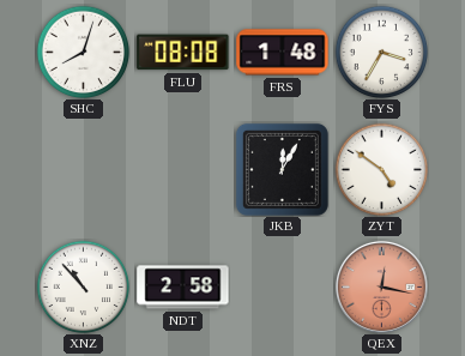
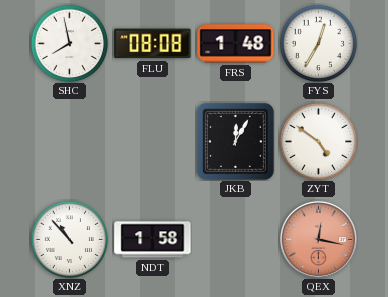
SHC: 8:03 -> 7:58
FYS: 3:35 -> 12:35
NDT: 2:58 -> 1:58
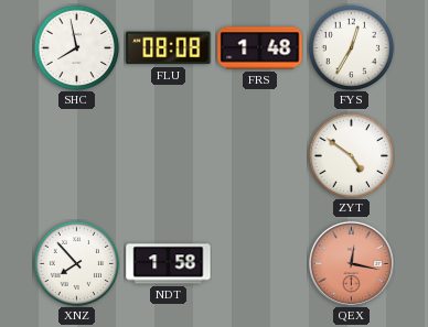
JKB: 12:05 -> none
XNZ: 10:53 -> 7:53
